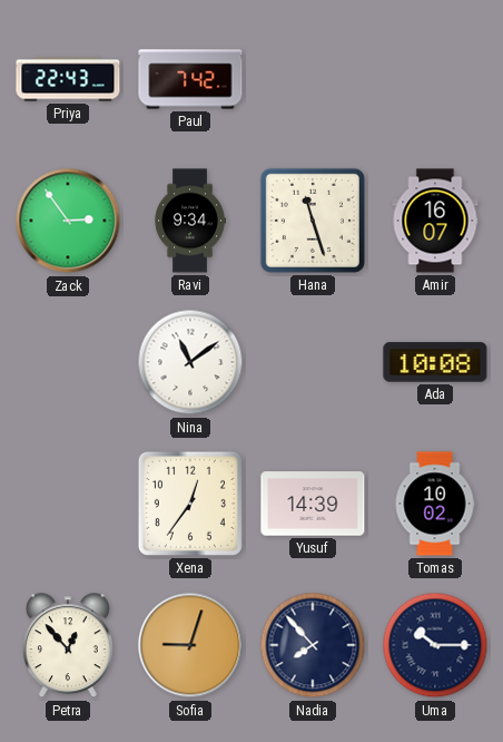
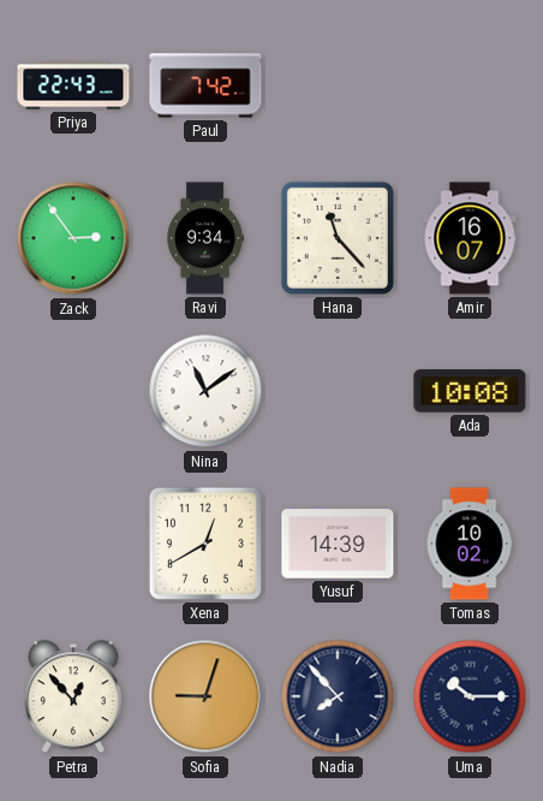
Hana: 11:27 -> 11:23
Xena: 12:36 -> 12:40
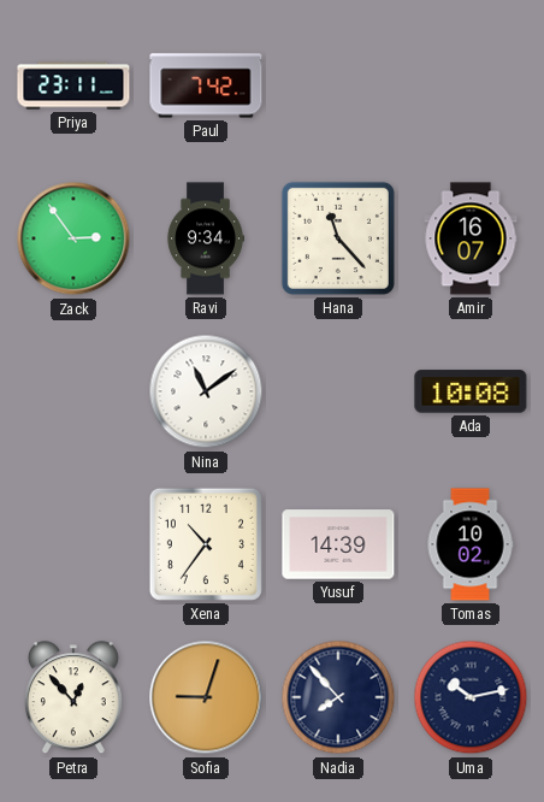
Priya: 22:43 -> 23:11
Xena: 12:40 -> 10:36
Uma: 10:15 -> 10:13
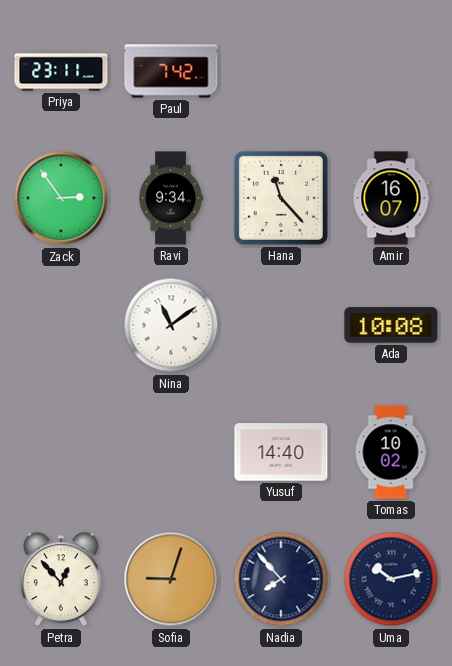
Xena: 10:36 -> none
Yusuf: 14:39 -> 14:40
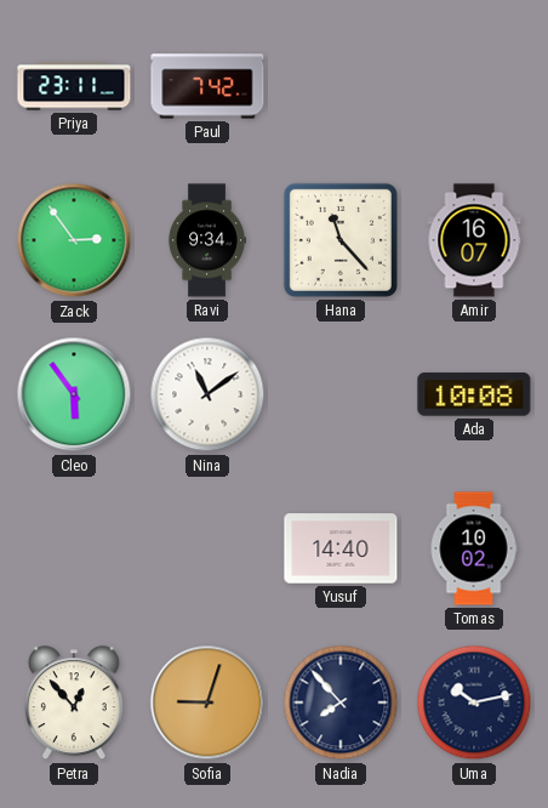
Cleo: none -> 5:54
